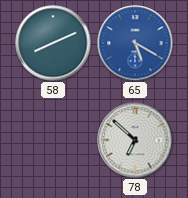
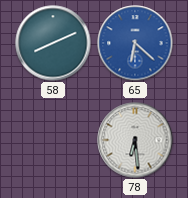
65: 5:20 -> 6:22
78: 6:52 -> 6:29
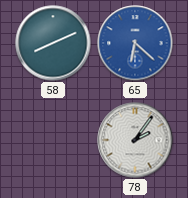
78: 6:29 -> 2:06
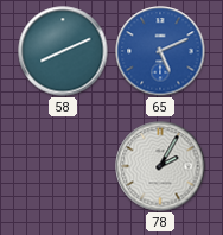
65: 6:22 -> 5:11
78: 2:06 -> 2:05
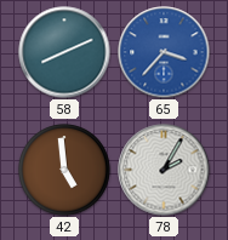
65: 5:11 -> 3:37
42: none -> 4:59
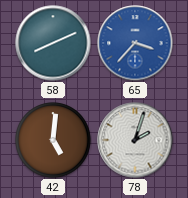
42: 4:59 -> 5:01
78: 2:05 -> 2:03
